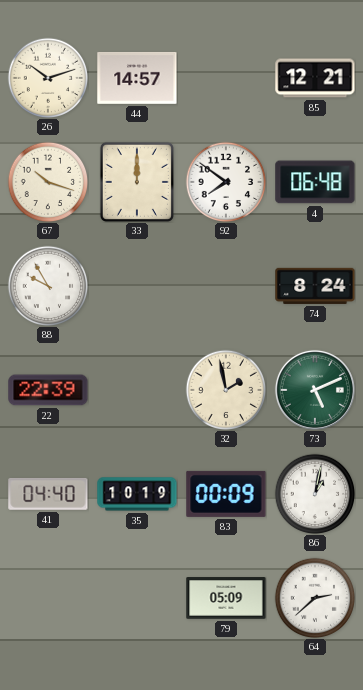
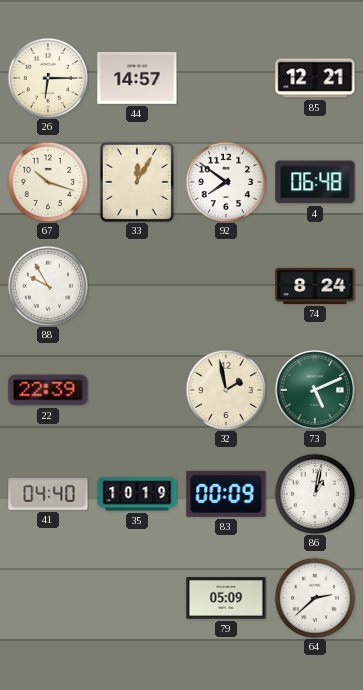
26: 10:12 -> 6:15
33: 12:00 -> 12:05
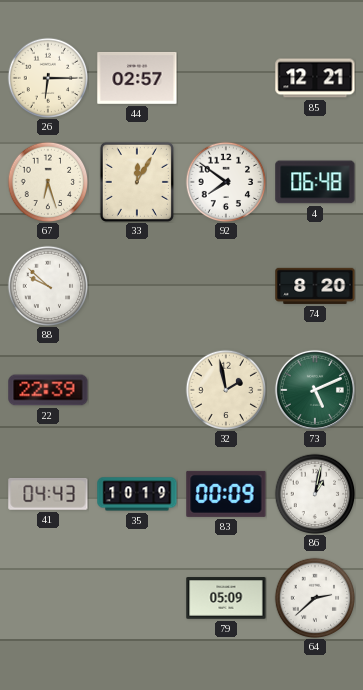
44: 14:57 -> 02:57
67: 10:18 -> 6:27
88: 9:55 -> 9:52
74: 8:24 -> 8:20
41: 04:40 -> 04:43
